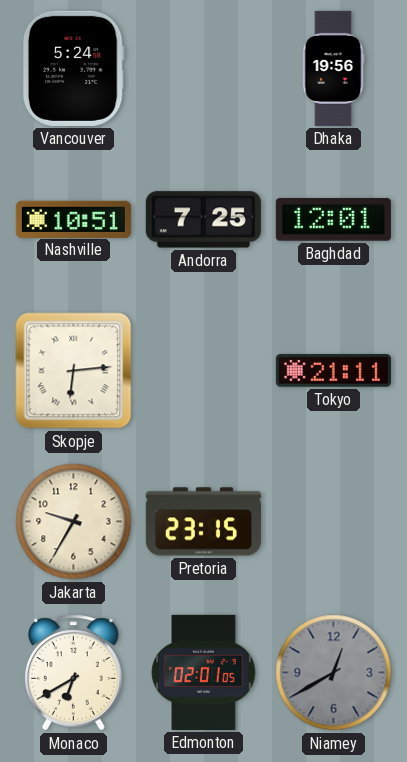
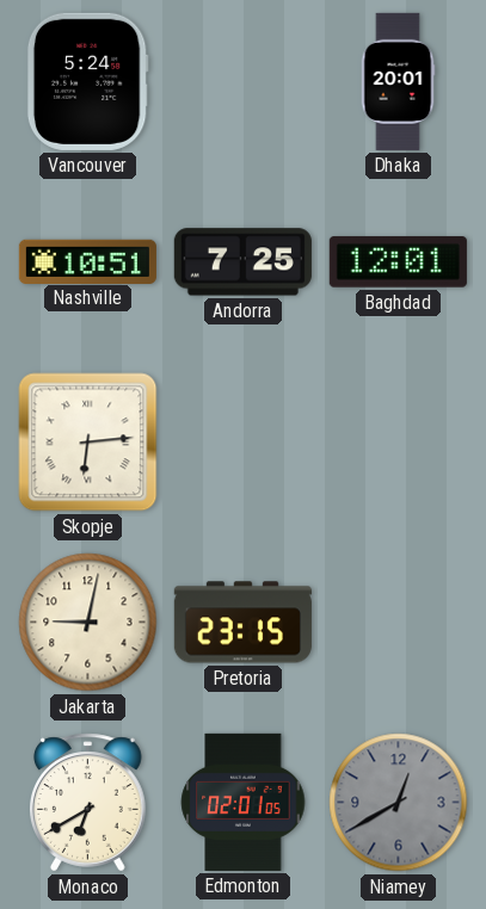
Dhaka: 19:56 -> 20:01
Tokyo: 21:11 -> none
Jakarta: 9:35 -> 9:02
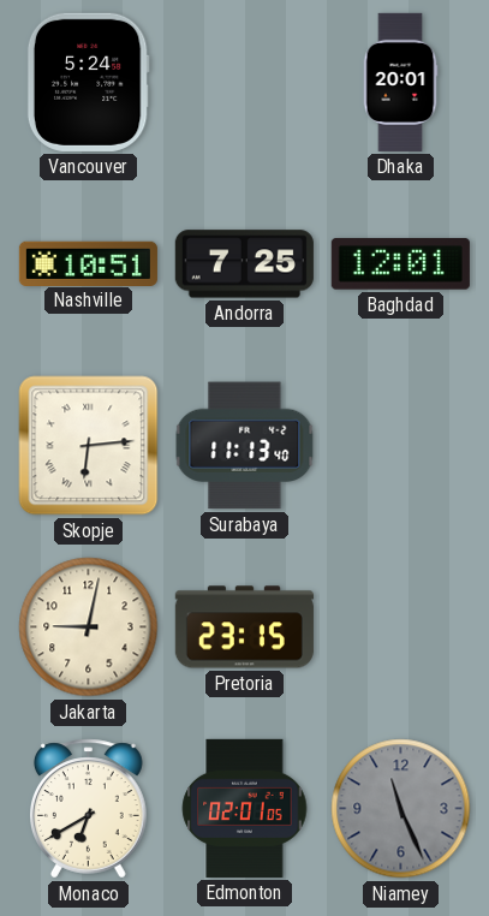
Surabaya: none -> 11:13
Niamey: 12:40 -> 11:26
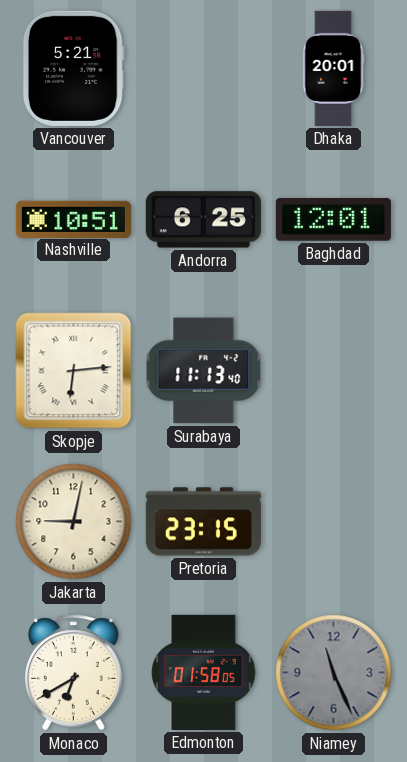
Vancouver: 5:24 -> 5:21
Andorra: 7:25 -> 6:25
Edmonton: 02:01 -> 01:58
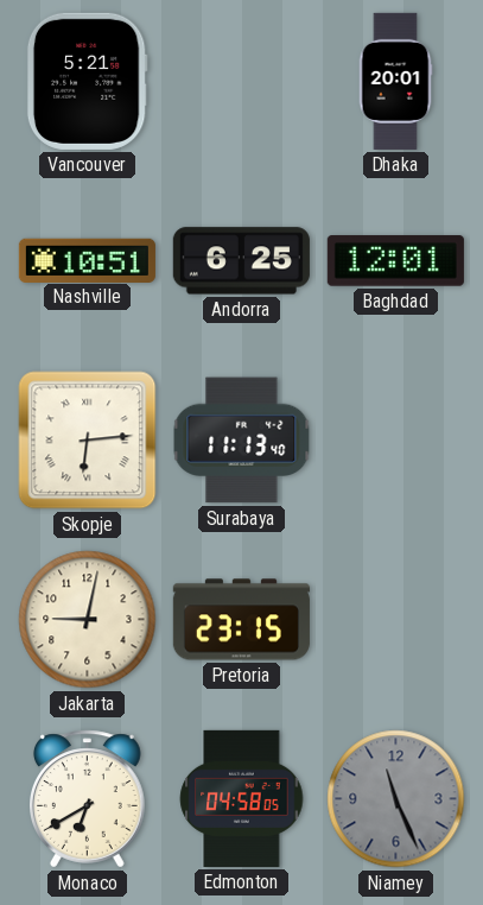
Edmonton: 01:58 -> 04:58
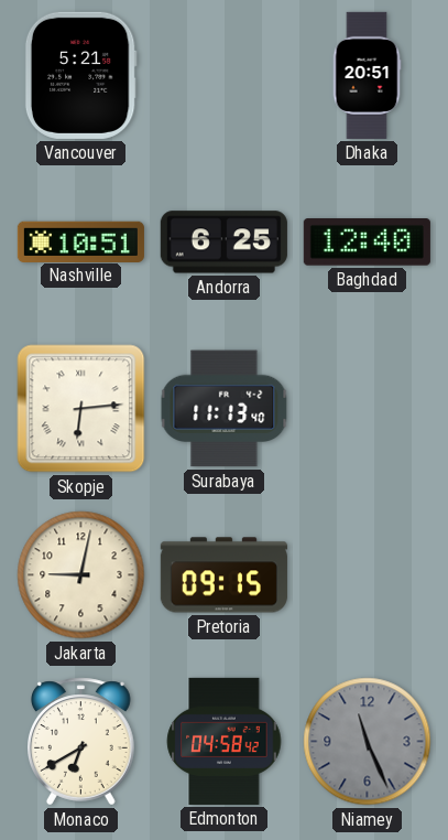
Dhaka: 20:01 -> 20:51
Baghdad: 12:01 -> 12:40
Pretoria: 23:15 -> 09:15
Edmonton: 04:58:05 -> 04:58:42
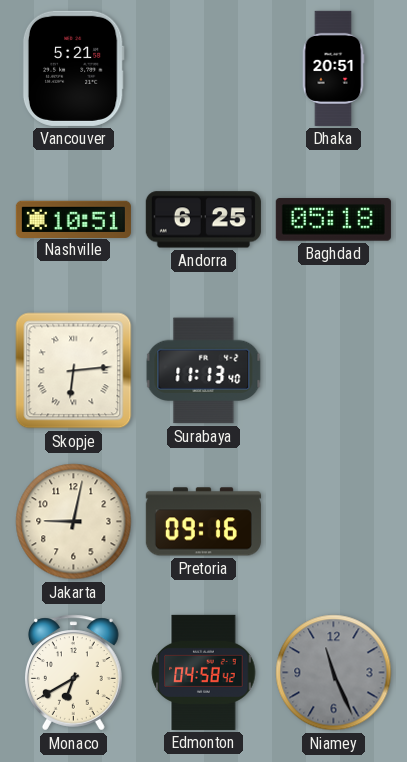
Baghdad: 12:40 -> 05:18
Pretoria: 09:15 -> 09:16
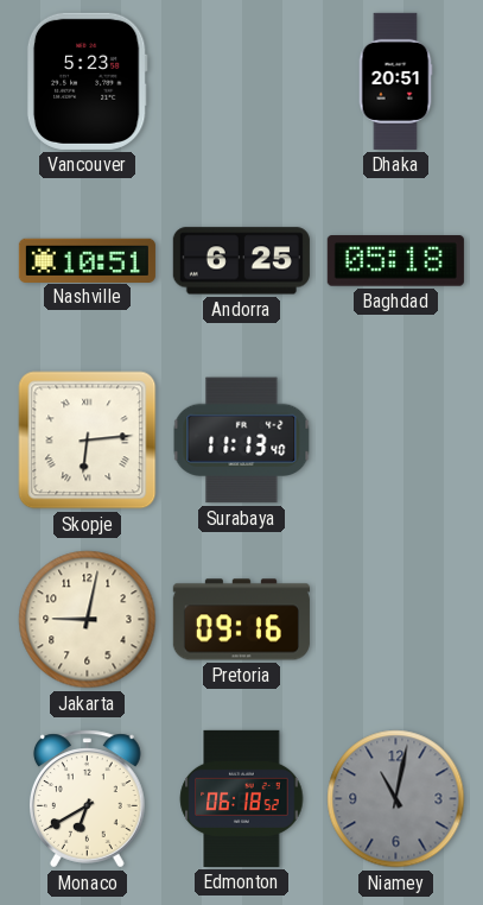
Vancouver: 5:21 -> 5:23
Edmonton: 04:58 -> 06:18
Niamey: 11:26 -> 11:02
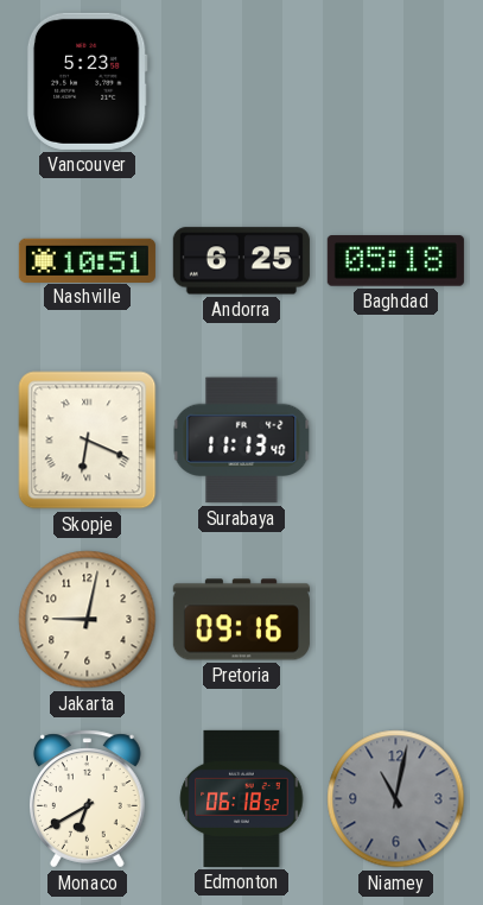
Dhaka: 20:51 -> none
Skopje: 6:14 -> 6:19
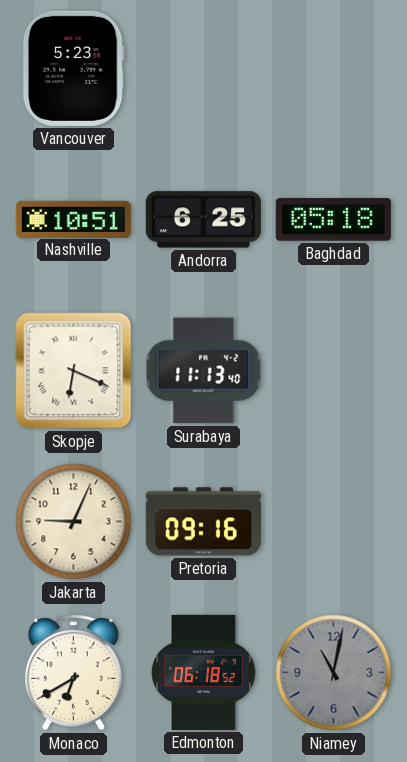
Jakarta: 9:02 -> 9:04
